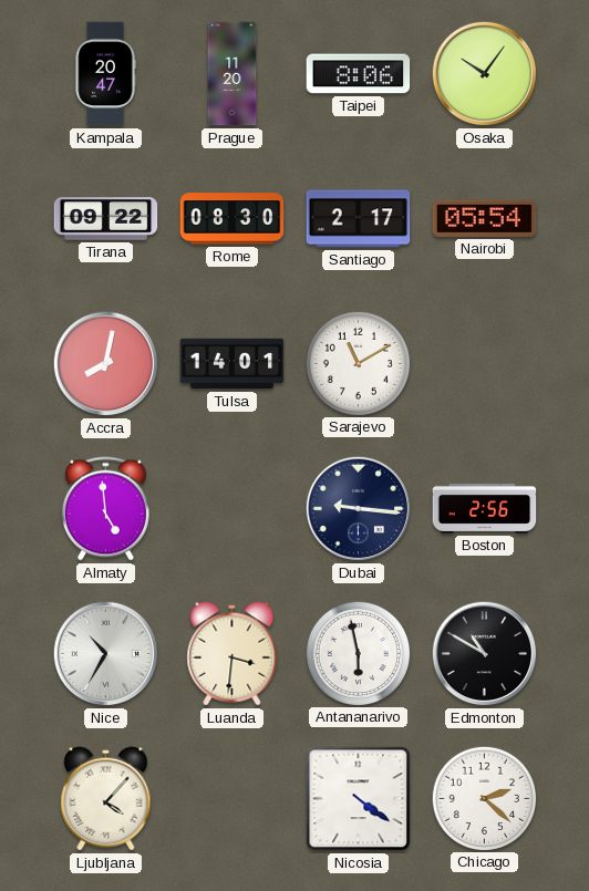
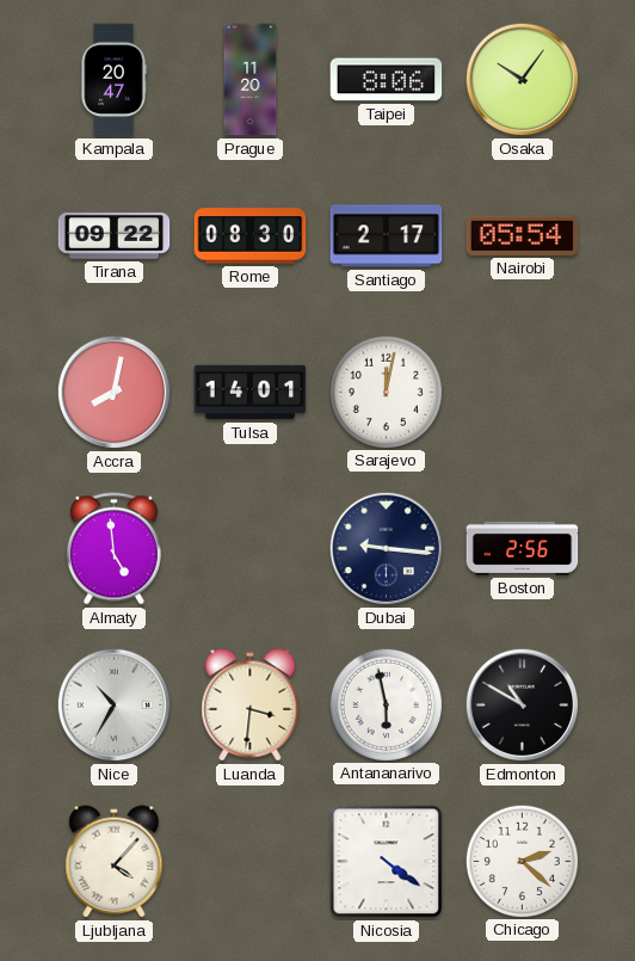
Sarajevo: 11:10 -> 12:02
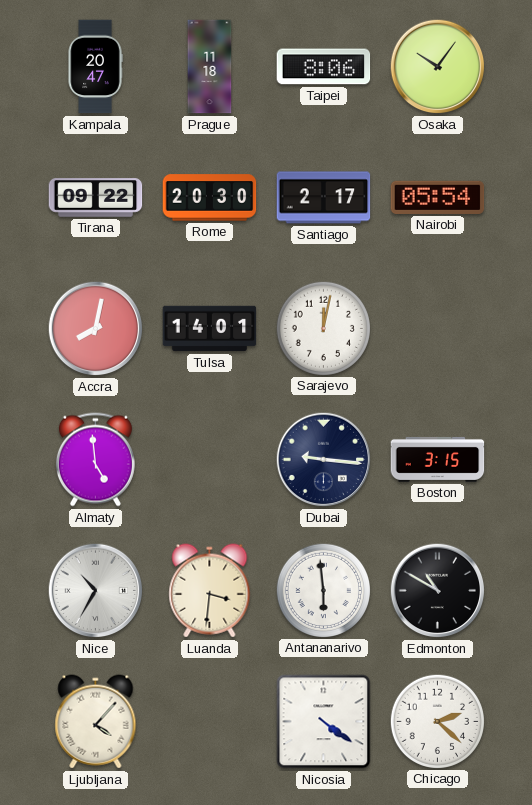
Prague: 11:20 -> 11:18
Rome: 08:30 -> 20:30
Boston: 2:56 -> 3:15
Antananarivo: 5:58 -> 5:59
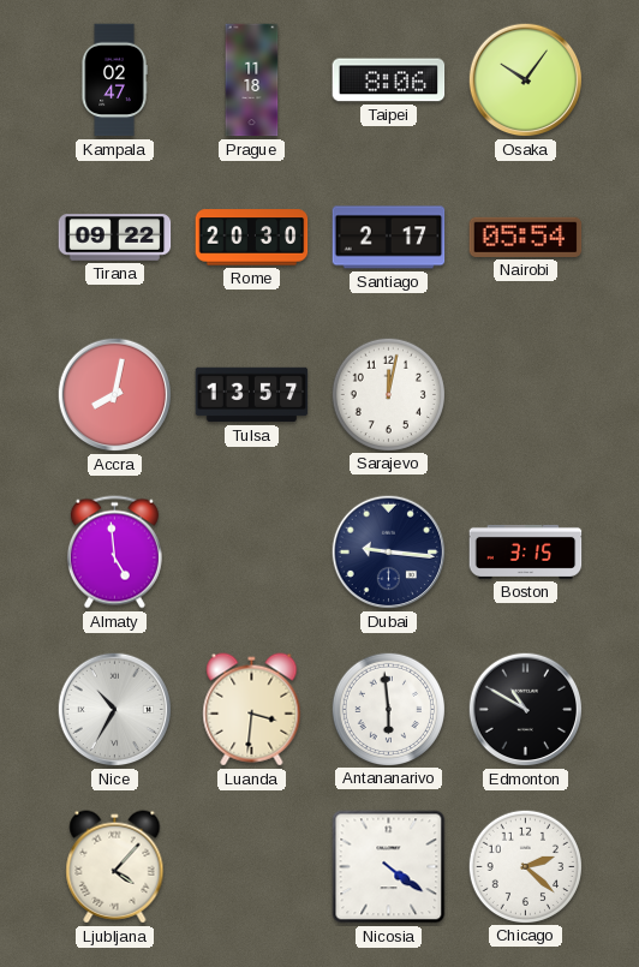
Kampala: 20:47 -> 02:47
Tulsa: 14:01 -> 13:57
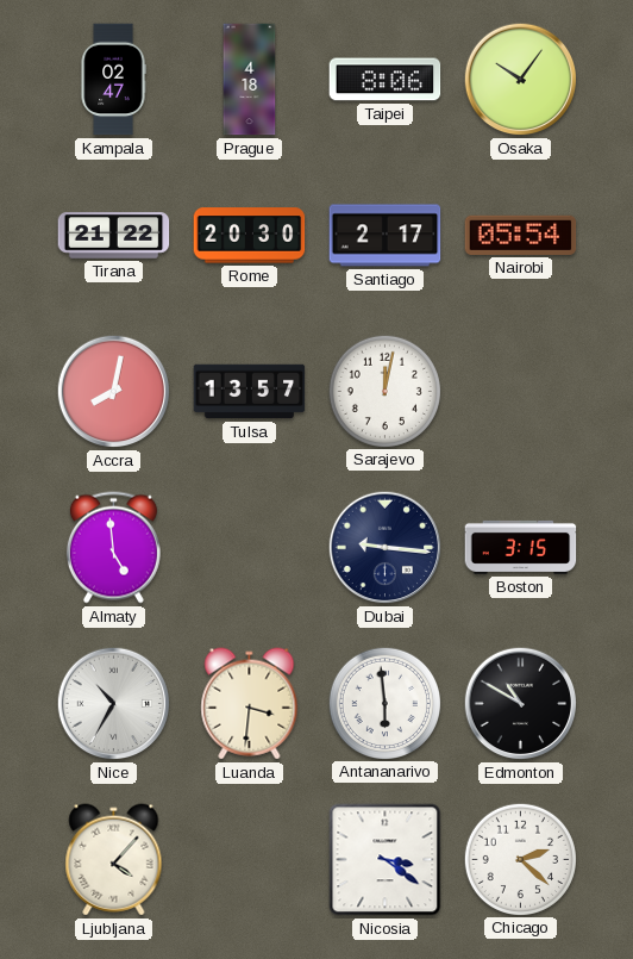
Prague: 11:18 -> 4:18
Tirana: 09:22 -> 21:22
Nicosia: 4:21 -> 3:21
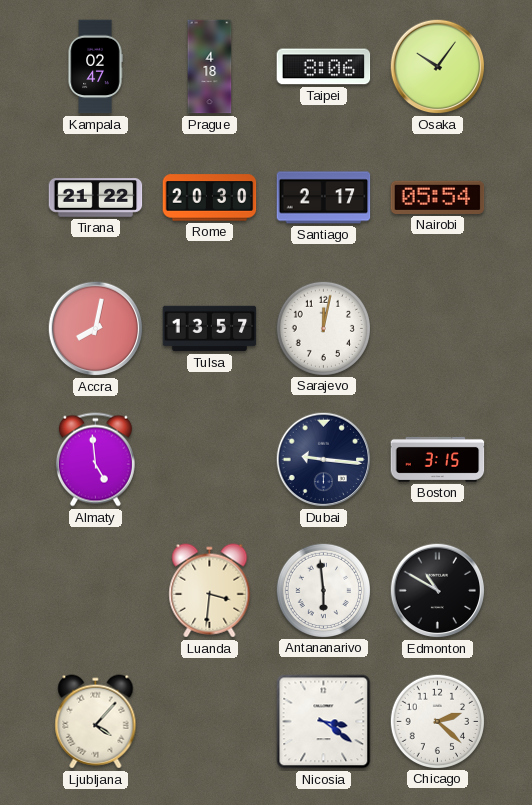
Nice: 10:35 -> none
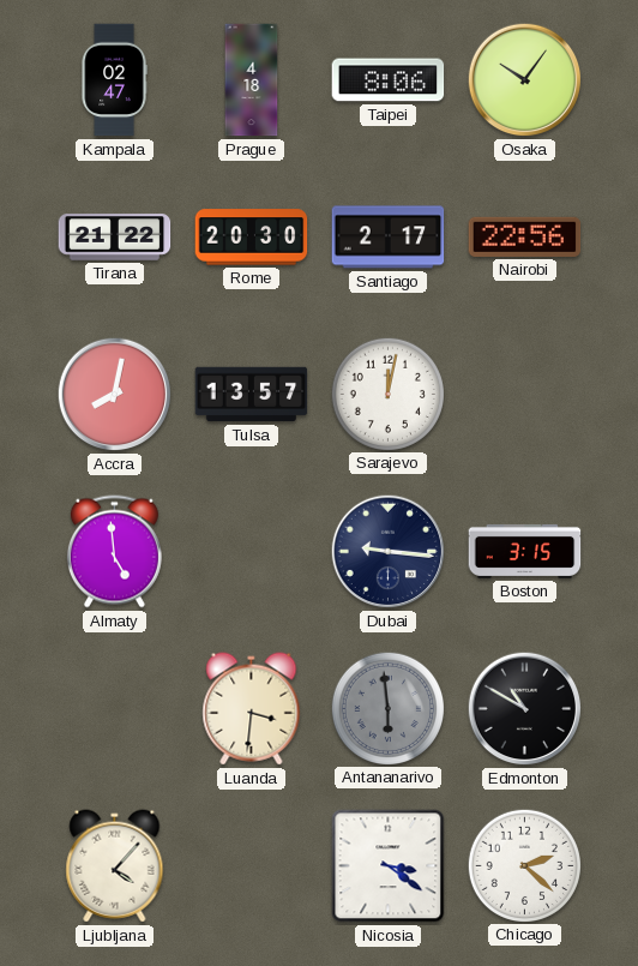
Nairobi: 05:54 -> 22:56
Antananarivo dial: white -> grey
